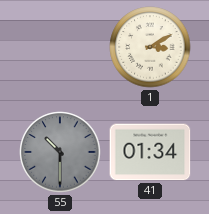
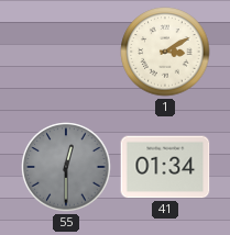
55: 10:30 -> 12:30
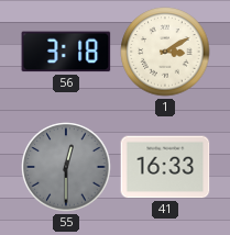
56: none -> 3:18
41: 01:34 -> 16:33
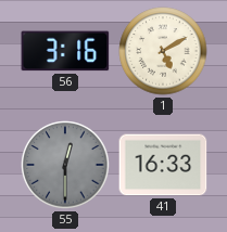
56: 3:18 -> 3:16
1: 3:10 -> 5:10
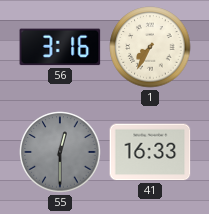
1: 5:10 -> 7:35
